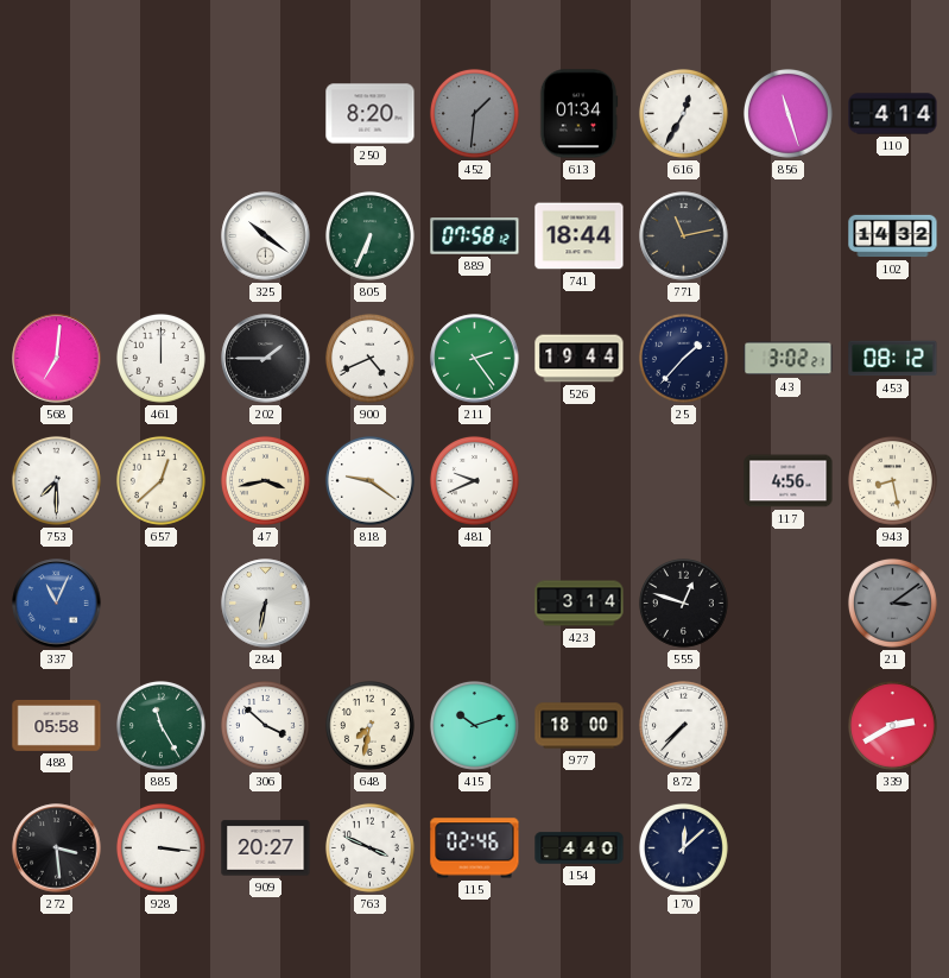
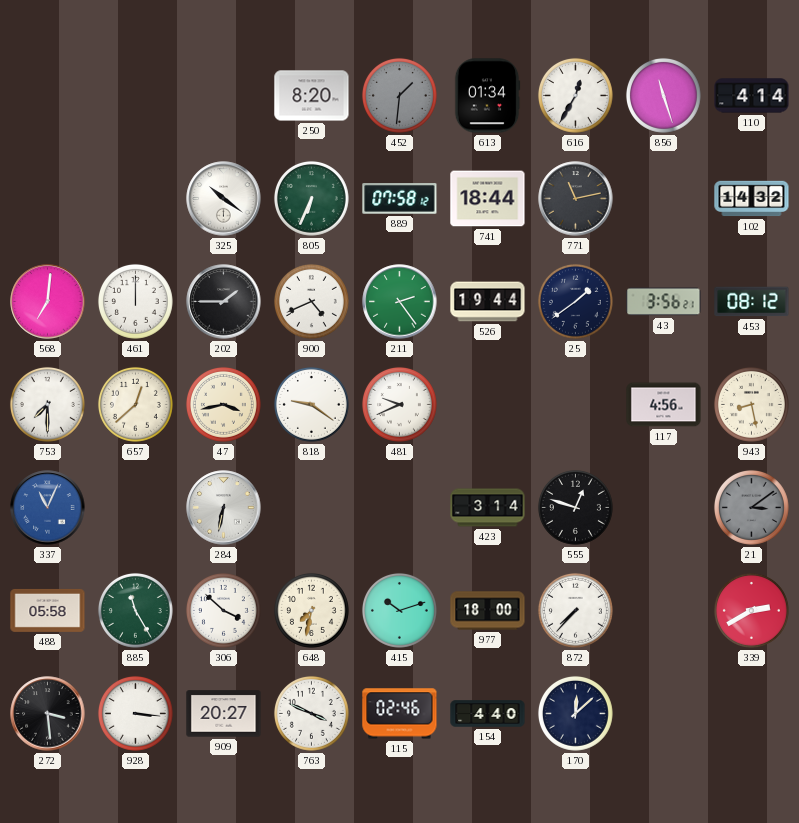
25: 1:37 -> 1:39
43: 3:02 -> 3:56
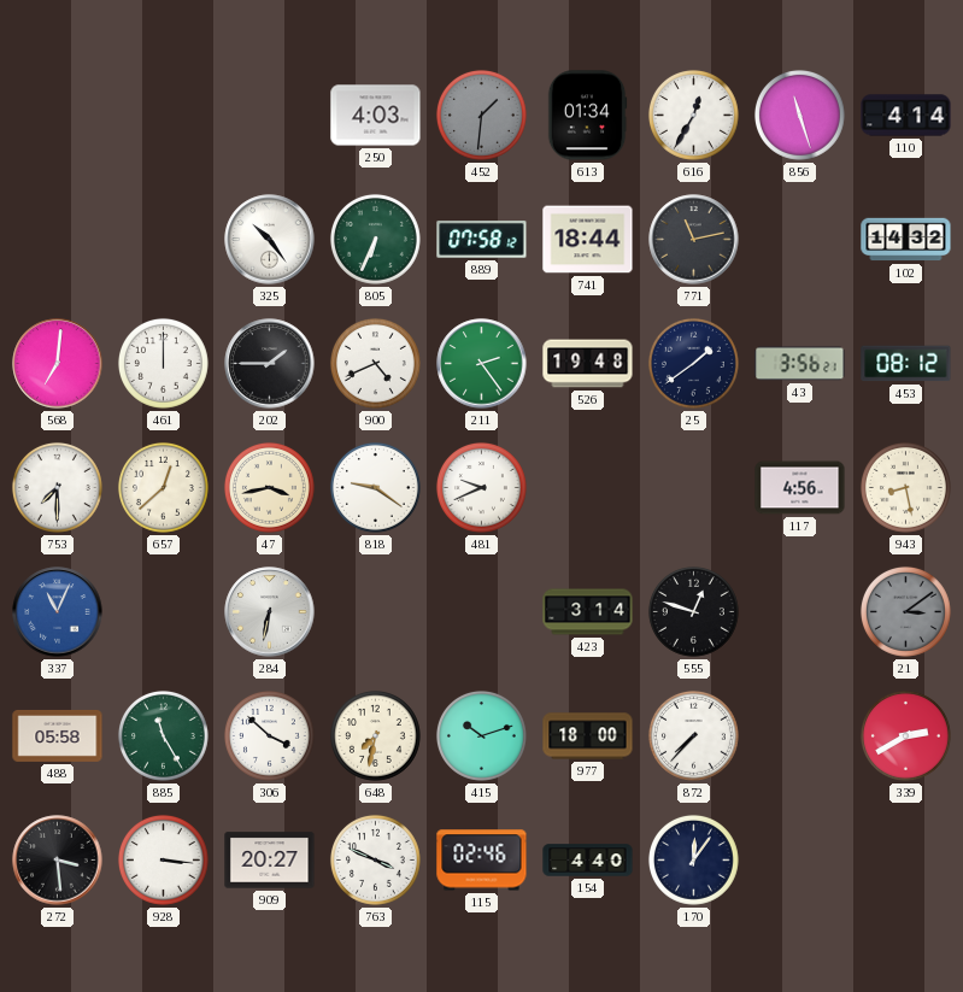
250: 8:20 -> 4:03
325: 10:21 -> 10:24
526: 19:44 -> 19:48
170: 12:08 -> 12:06
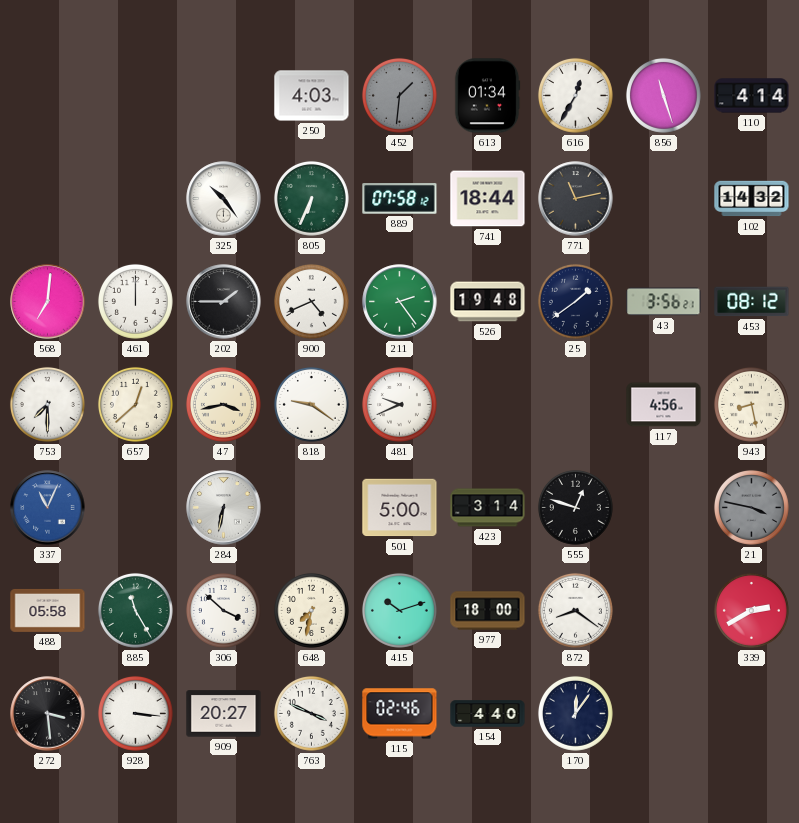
501: none -> 5:00
21: 3:09 -> 3:47
872: 7:37 -> 8:21
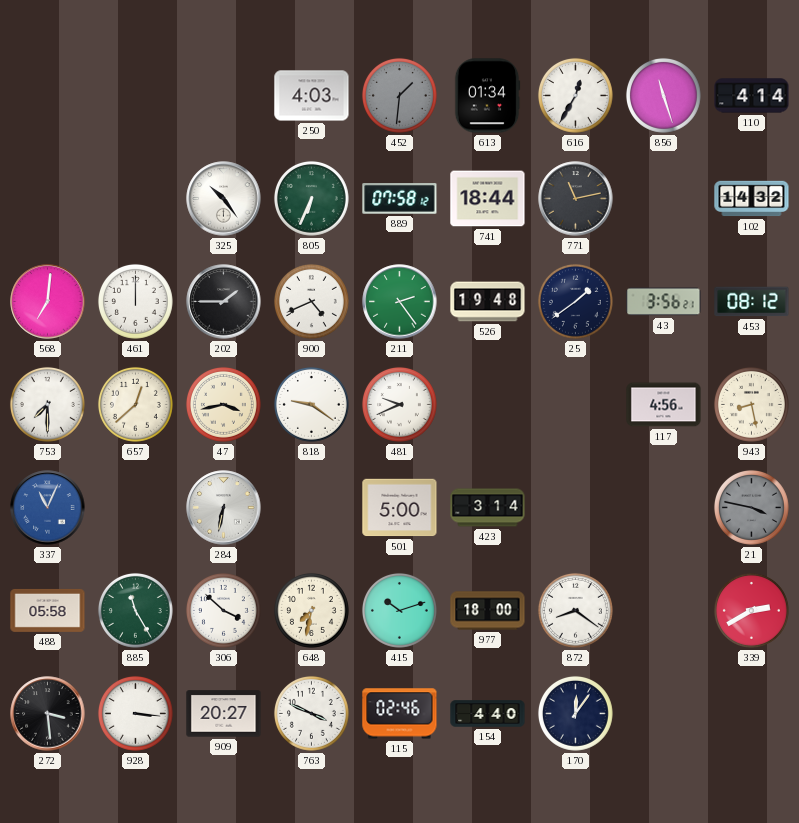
555: 12:48 -> none
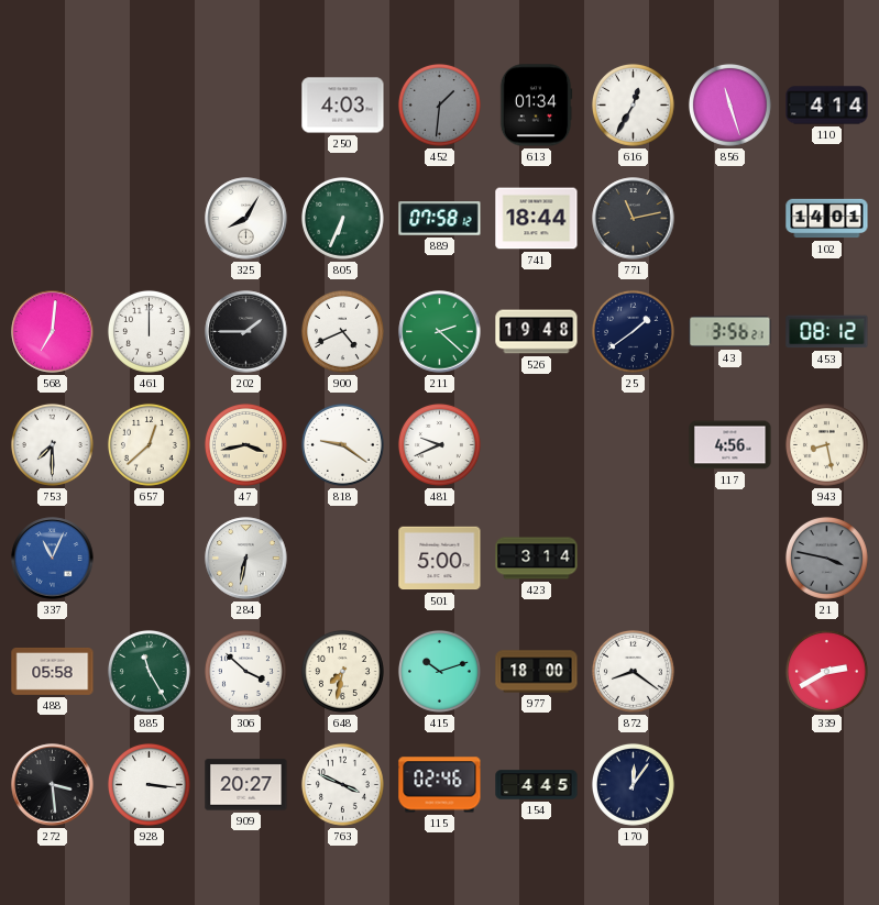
325: 10:24 -> 8:05
102: 14:32 -> 14:01
211: 2:24 -> 2:22
154: 4:40 -> 4:45
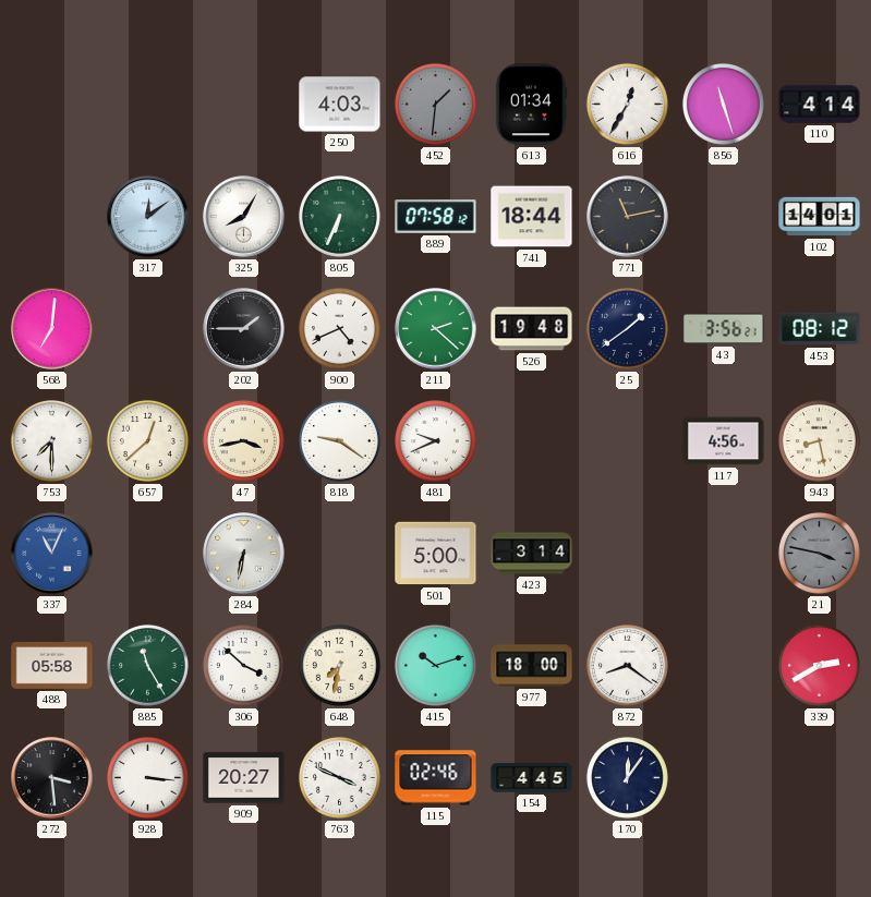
317: none -> 12:09
461: 12:00 -> none
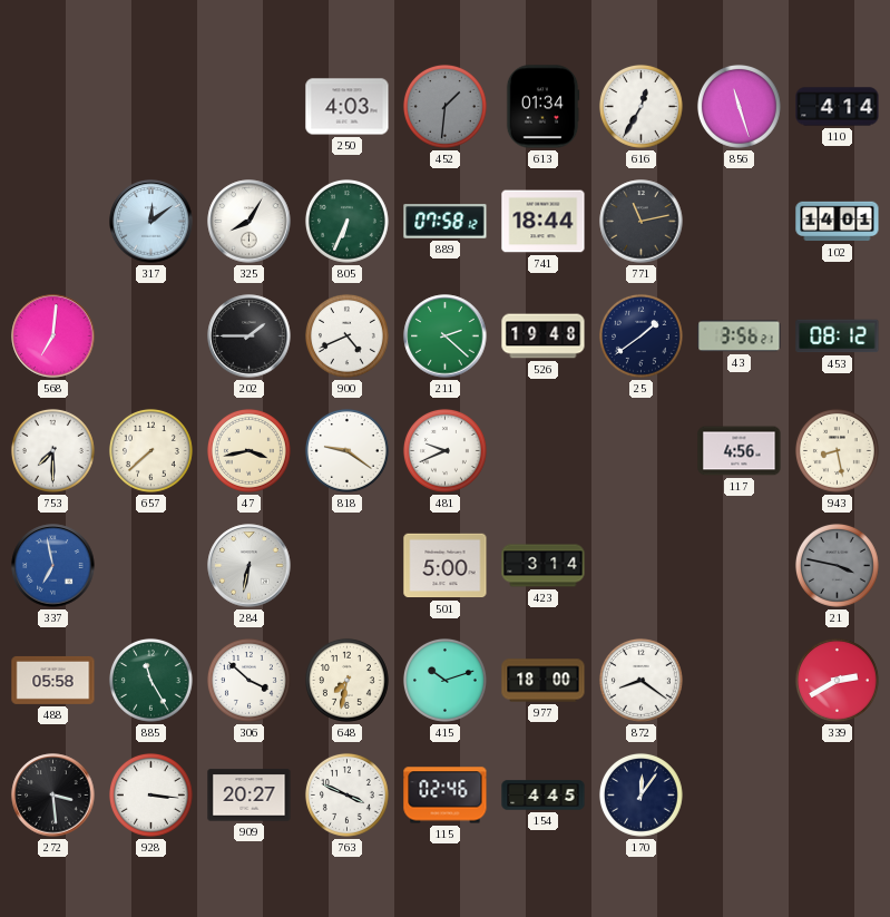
657: 12:38 -> 7:38
337: 11:04 -> 6:58
